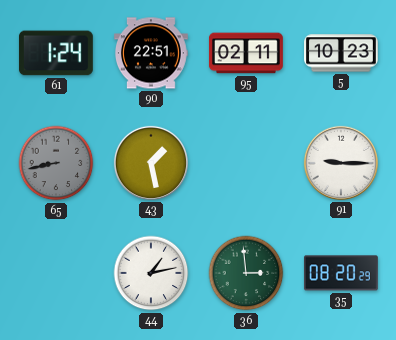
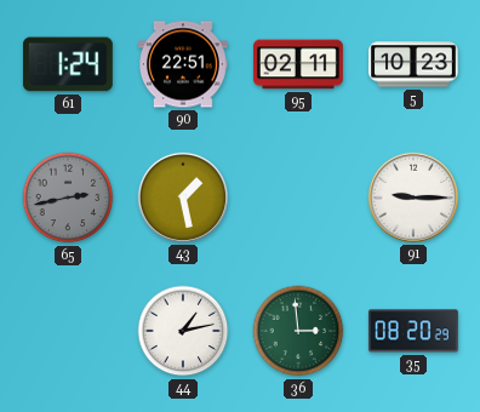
65: 8:43 -> 2:43
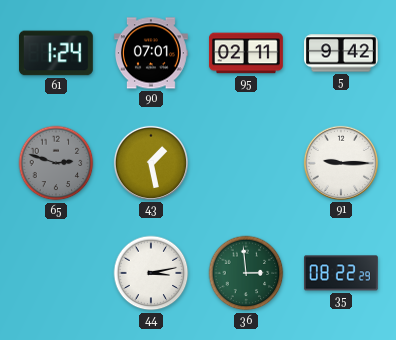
90: 22:51 -> 07:01
5: 10:23 -> 9:42
65: 2:43 -> 2:48
44: 1:13 -> 3:13
35: 08:20 -> 08:22
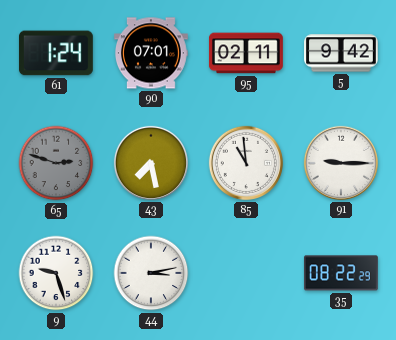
43: 1:28 -> 7:28
85: none -> 10:59
9: none -> 9:27
36: 2:59 -> none
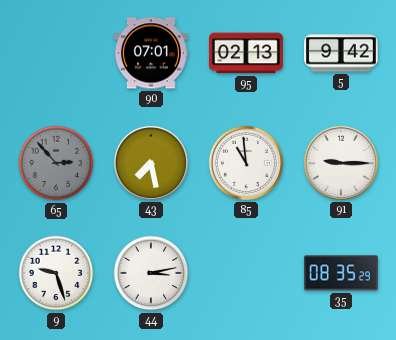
61: 1:24 -> none
95: 02:11 -> 02:13
65: 2:48 -> 2:53
35: 08:22 -> 08:35
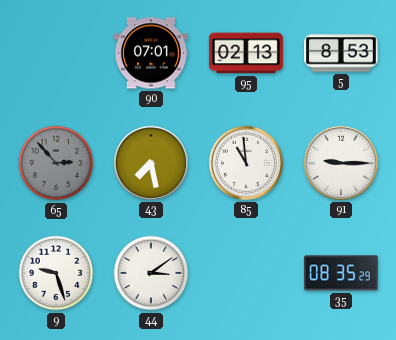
5: 9:42 -> 8:53
44: 3:13 -> 3:09
